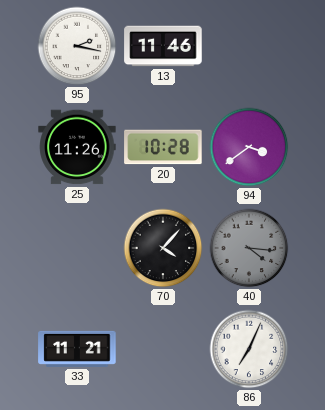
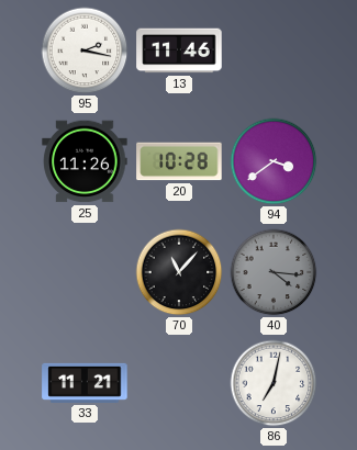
70: 4:07 -> 11:07
86: 7:04 -> 7:02
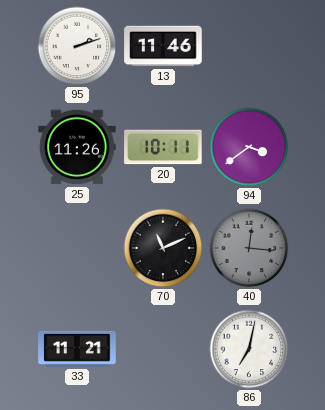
95: 2:17 -> 2:12
20: 10:28 -> 10:11
70: 11:07 -> 11:11
40: 4:16 -> 12:16
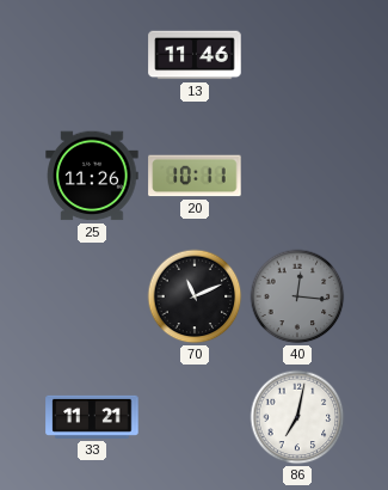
95: 2:12 -> none
94: 3:39 -> none
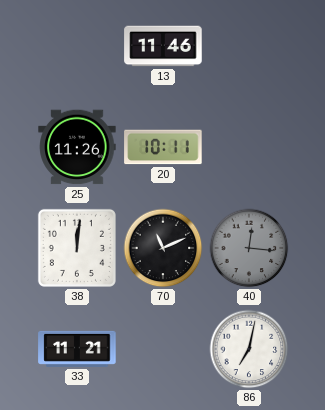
38: none -> 12:01
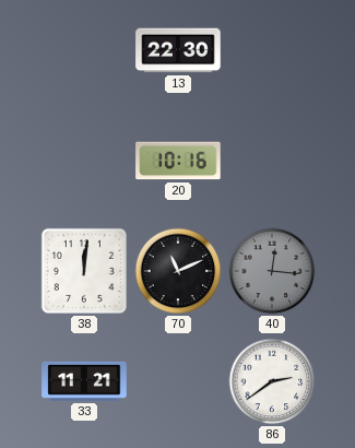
13: 11:46 -> 22:30
25: 11:26 -> none
20: 10:11 -> 10:16
86: 7:02 -> 2:39
